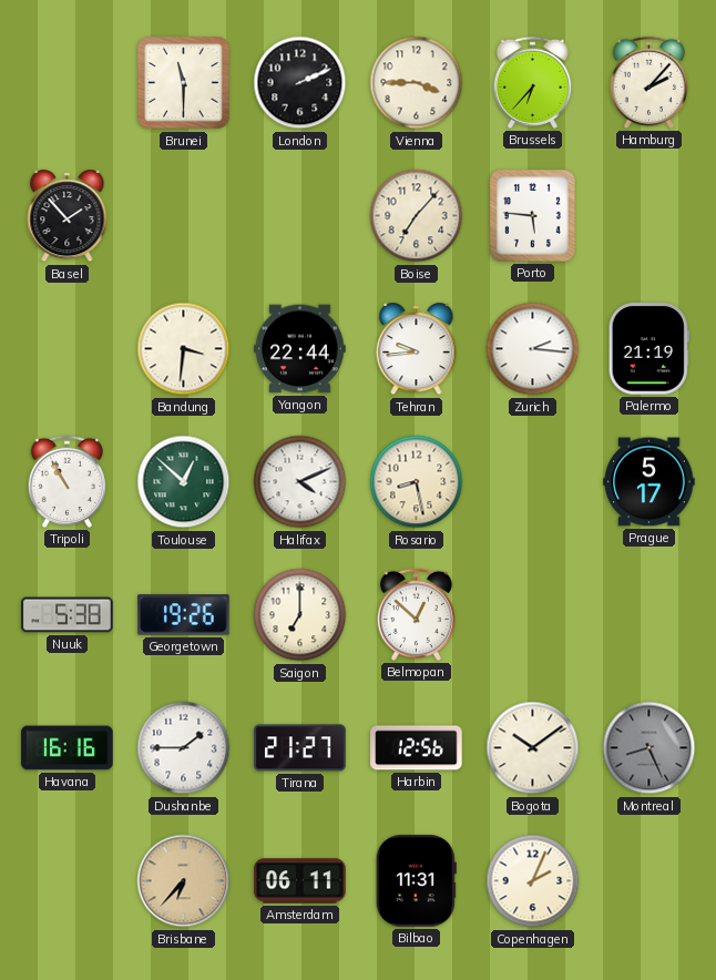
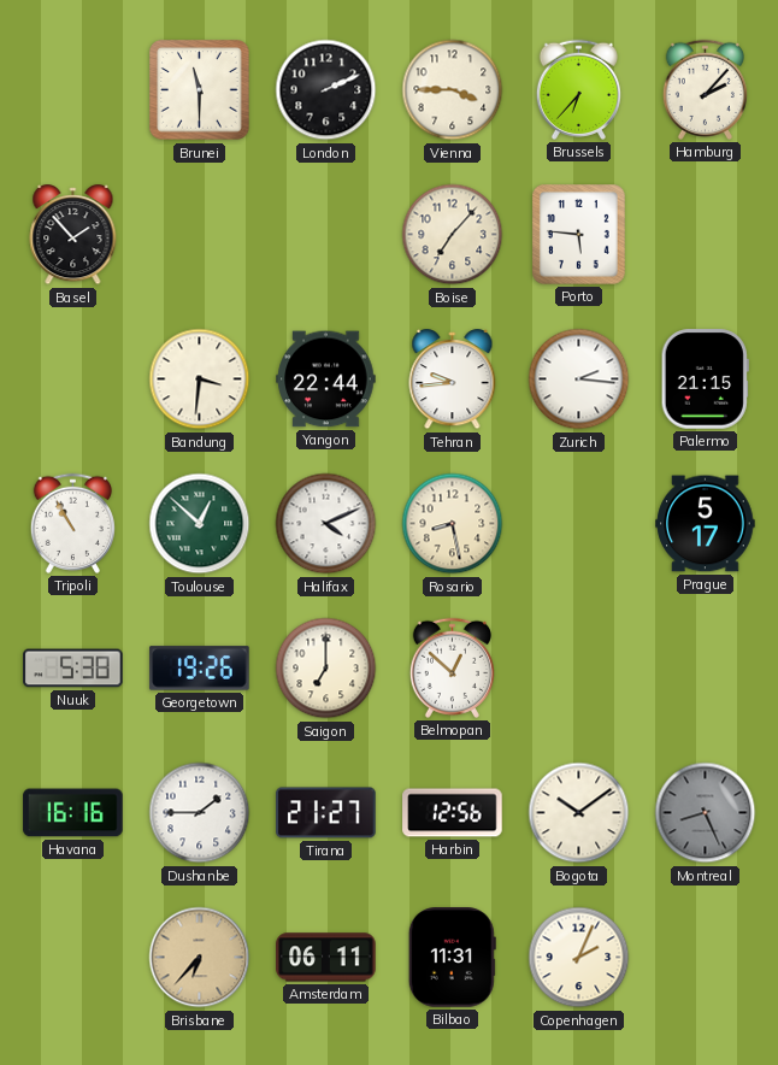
Palermo: 21:19 -> 21:15
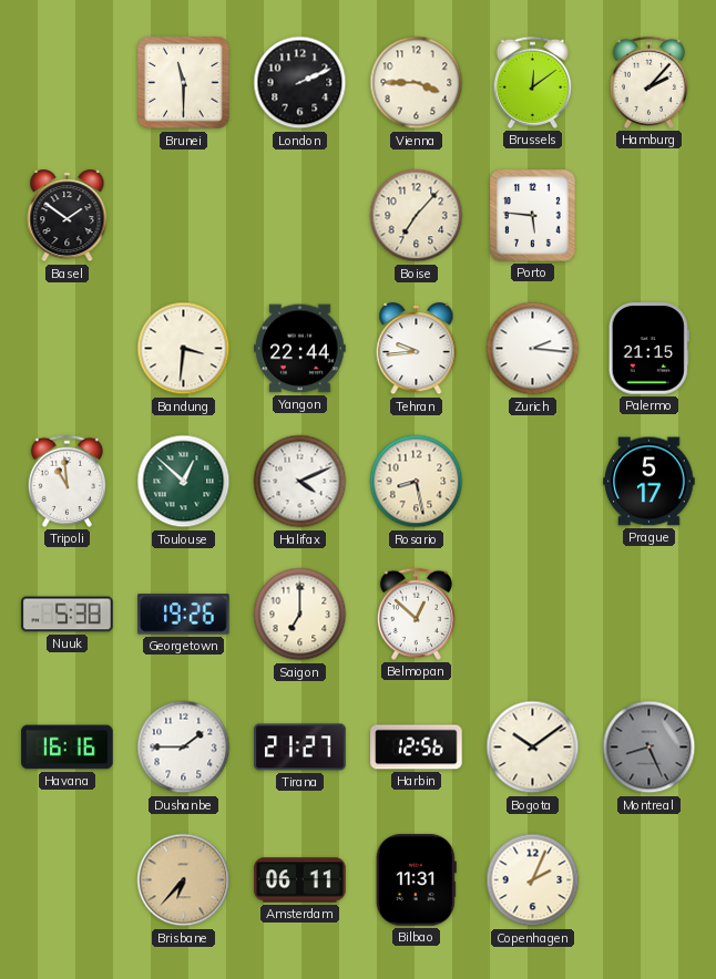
Brussels: 6:37 -> 12:09
Basel: 1:53 -> 1:51
Tripoli: 10:55 -> 10:59
